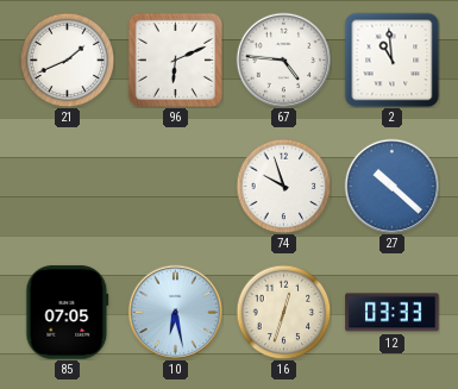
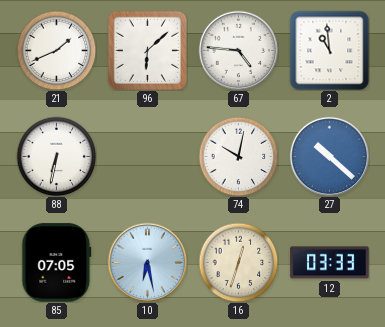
96: 6:11 -> 6:08
88: none -> 6:32
74: 9:57 -> 10:02
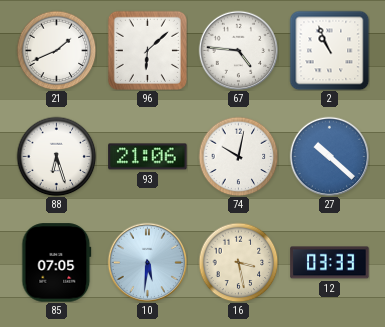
2: 10:59 -> 10:56
88: 6:32 -> 6:27
93: none -> 21:06
10: 6:28 -> 5:31
16: 12:33 -> 3:28
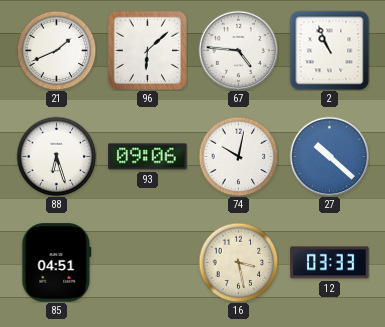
93: 21:06 -> 09:06
85: 07:05 -> 04:51
10: 5:31 -> none
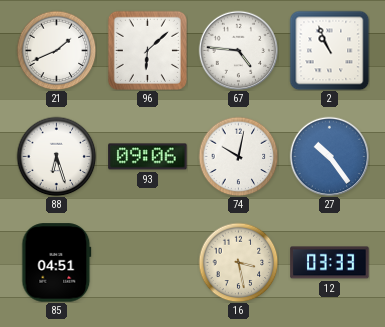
27: 10:22 -> 10:24
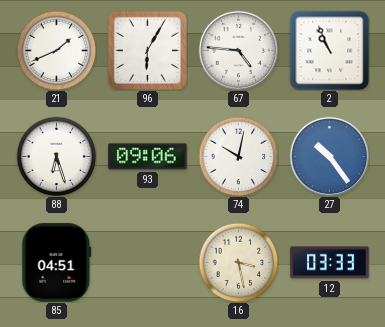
96: 6:08 -> 6:05
